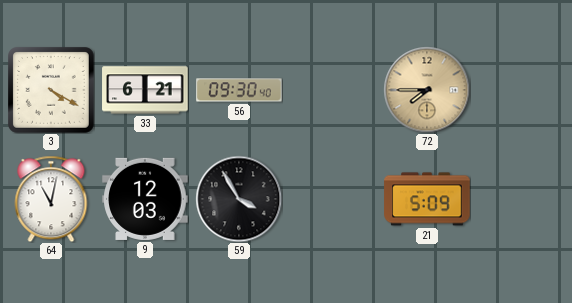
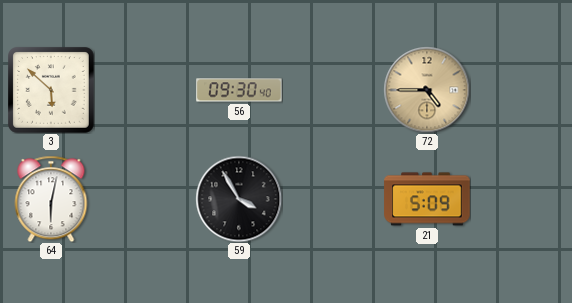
3: 4:20 -> 5:52
33: 6:21 -> none
72: 7:45 -> 4:45
64: 11:02 -> 6:02
9: 12:03 -> none
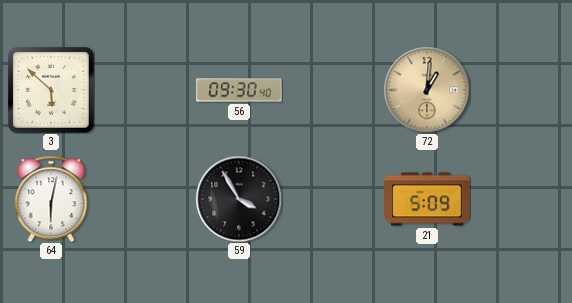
72: 4:45 -> 1:01
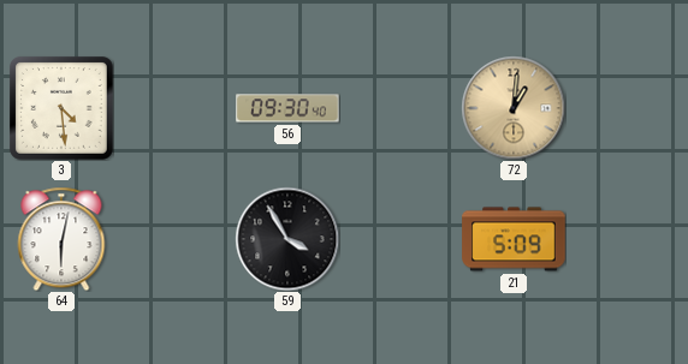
3: 5:52 -> 4:29
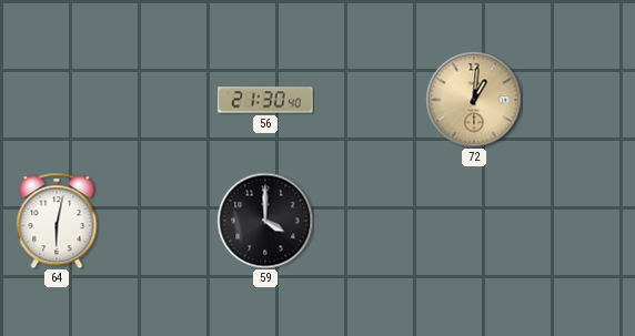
3: 4:29 -> none
56: 09:30 -> 21:30
59: 3:55 -> 4:00
21: 5:09 -> none
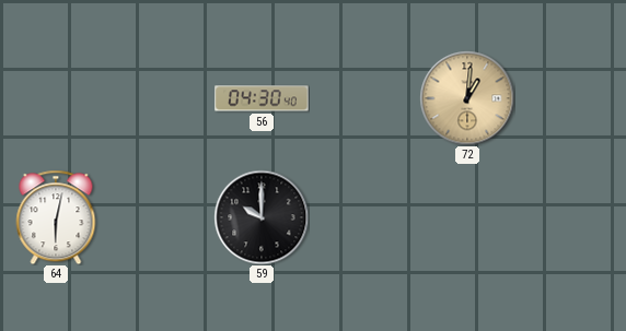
56: 21:30 -> 04:30
59: 4:00 -> 10:00
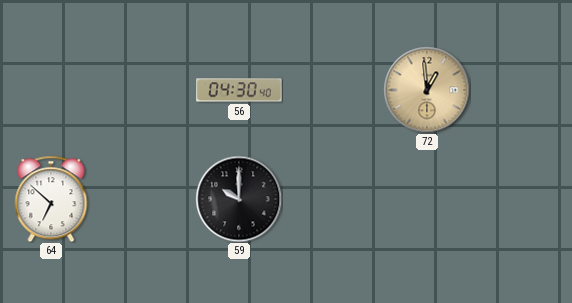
72: 1:01 -> 12:59
64: 6:02 -> 6:52
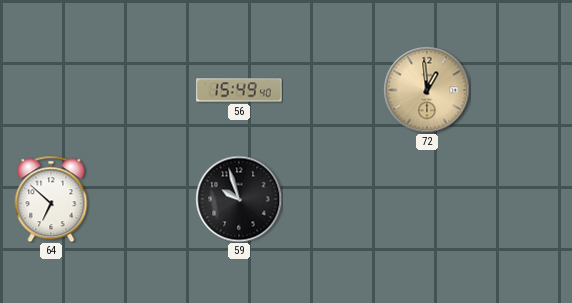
56: 04:30 -> 15:49
59: 10:00 -> 9:57
